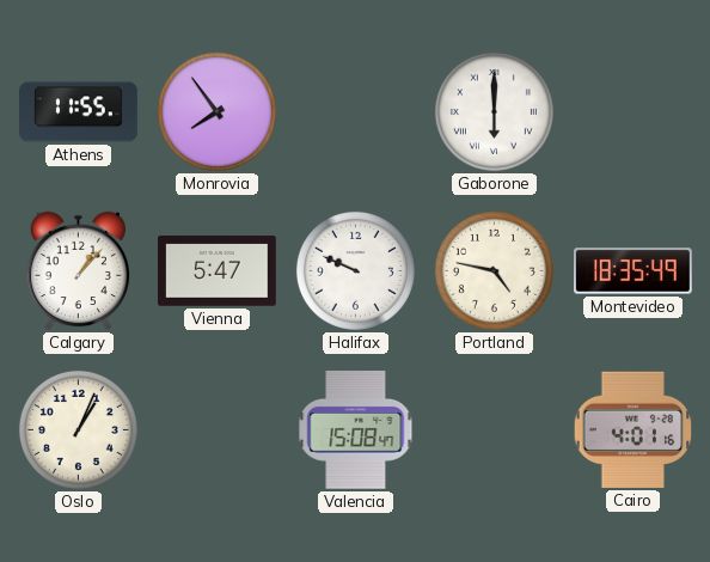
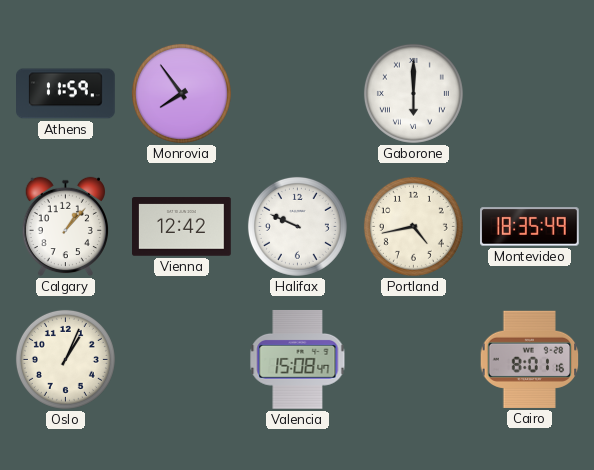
Athens: 11:55 -> 11:59
Vienna: 5:47 -> 12:42
Portland: 4:47 -> 4:43
Cairo: 4:01 -> 8:01
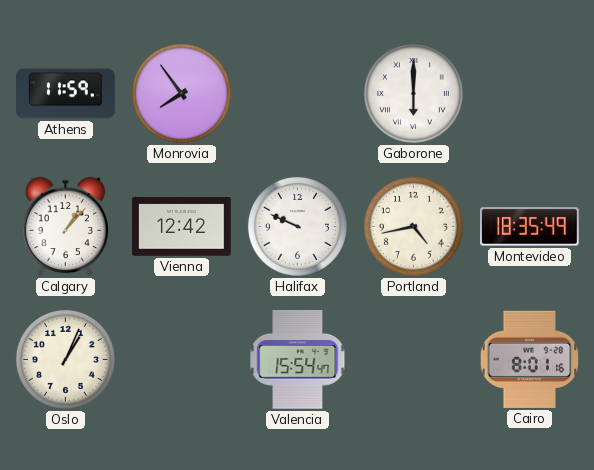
Valencia: 15:08 -> 15:54
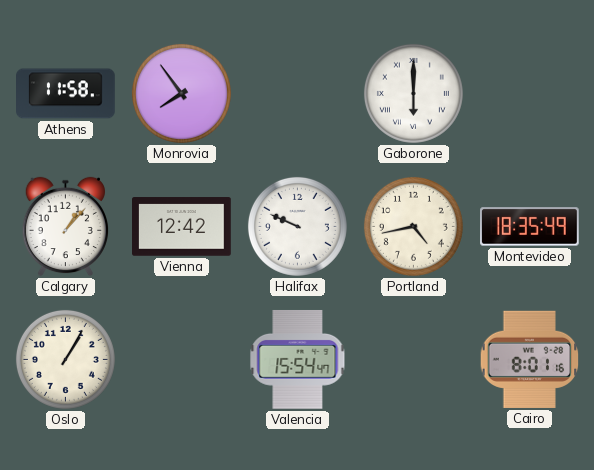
Athens: 11:59 -> 11:58
Oslo: 1:04 -> 1:05
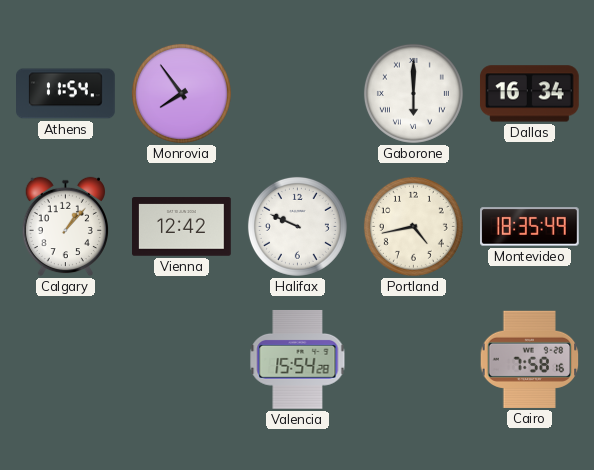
Athens: 11:58 -> 11:54
Dallas: none -> 16:34
Oslo: 1:05 -> none
Valencia: 15:54:47 -> 15:54:28
Cairo: 8:01 -> 7:58
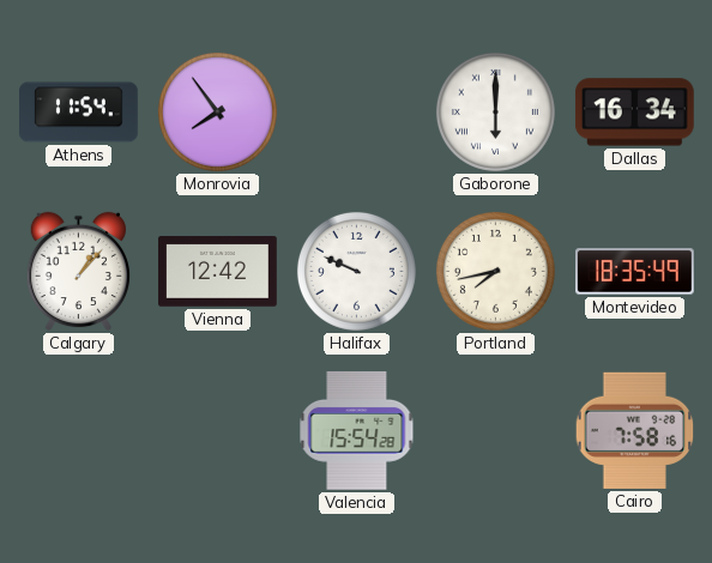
Portland: 4:43 -> 7:43
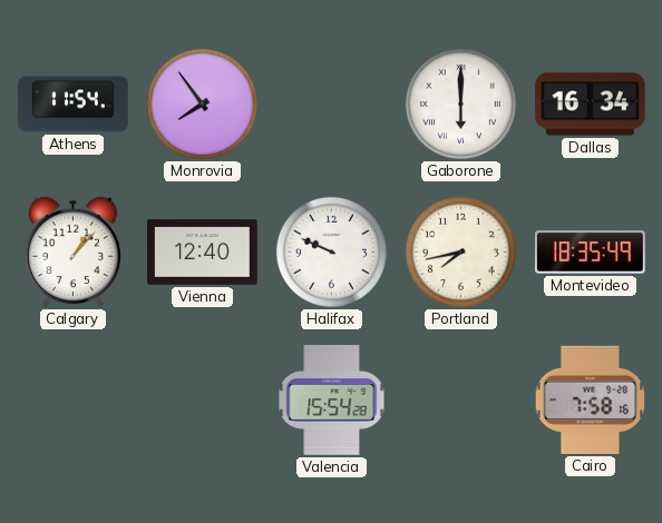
Vienna: 12:42 -> 12:40
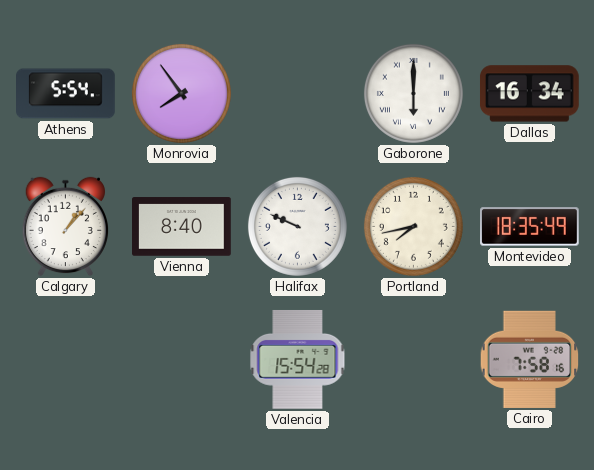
Athens: 11:54 -> 5:54
Vienna: 12:40 -> 8:40
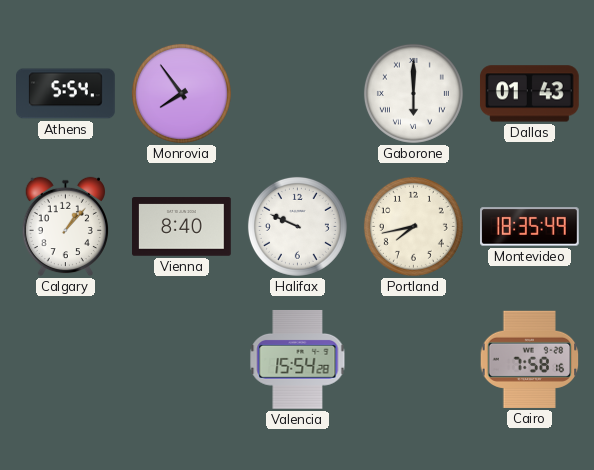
Dallas: 16:34 -> 01:43
